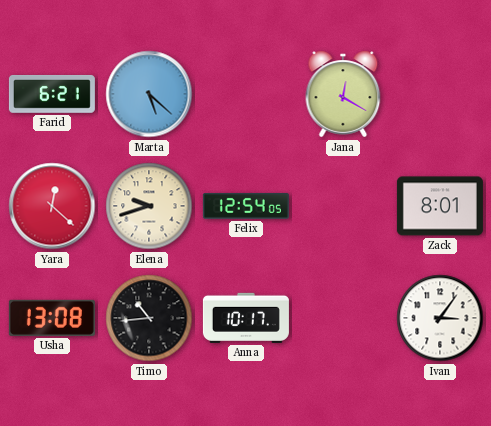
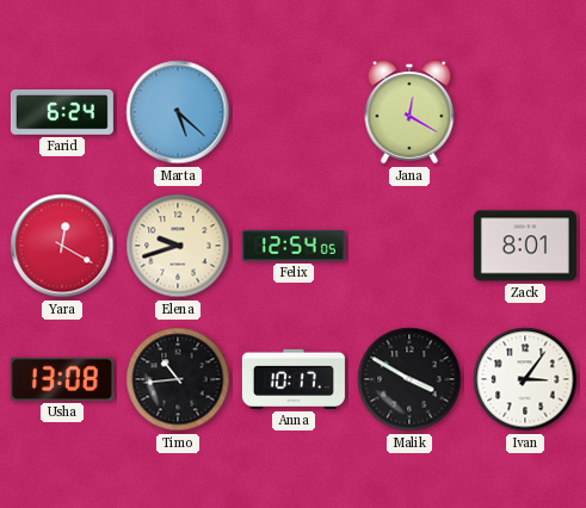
Farid: 6:21 -> 6:24
Yara: 12:22 -> 12:20
Malik: none -> 3:50
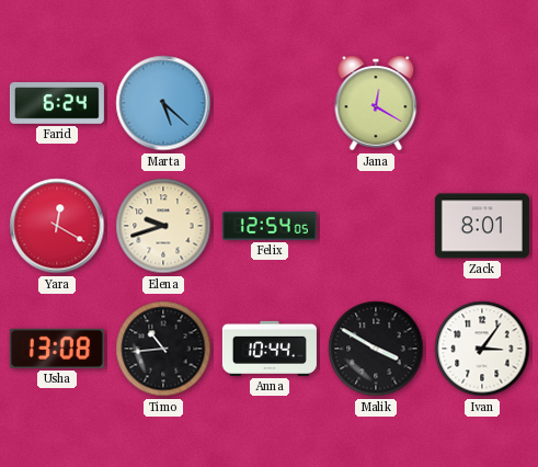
Anna: 10:17 -> 10:44
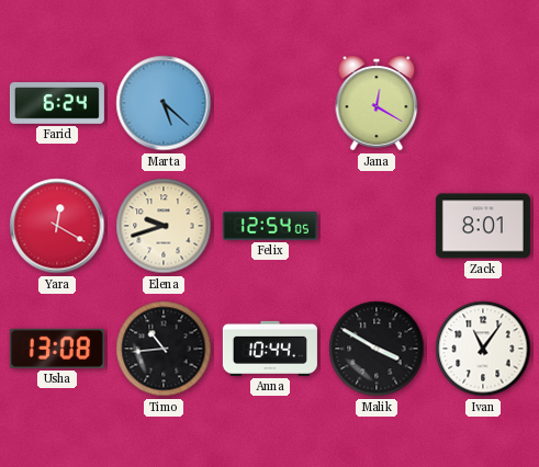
Ivan: 3:06 -> 11:06
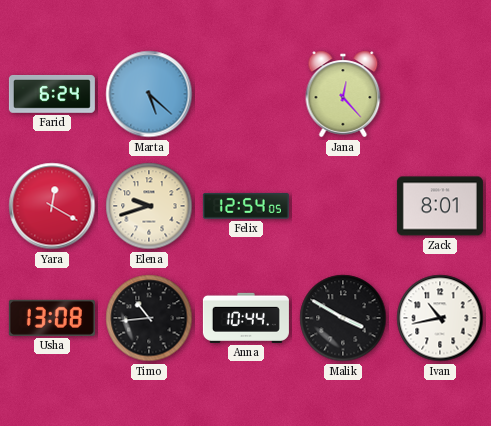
Jana: 12:20 -> 12:23
Ivan: 11:06 -> 10:43
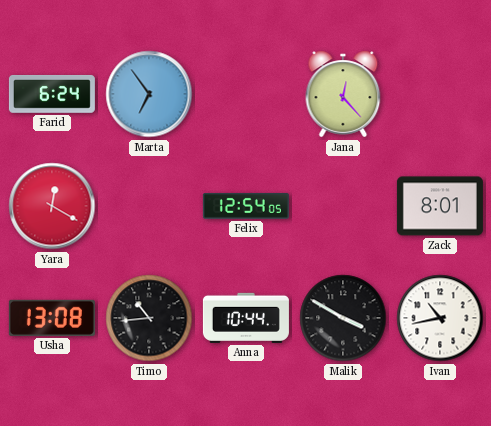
Marta: 5:22 -> 6:54
Elena: 9:42 -> none
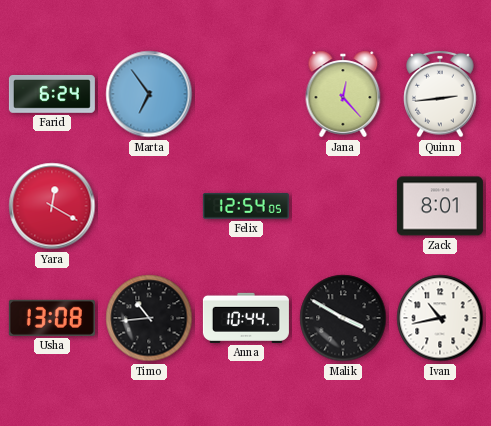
Quinn: none -> 2:44
